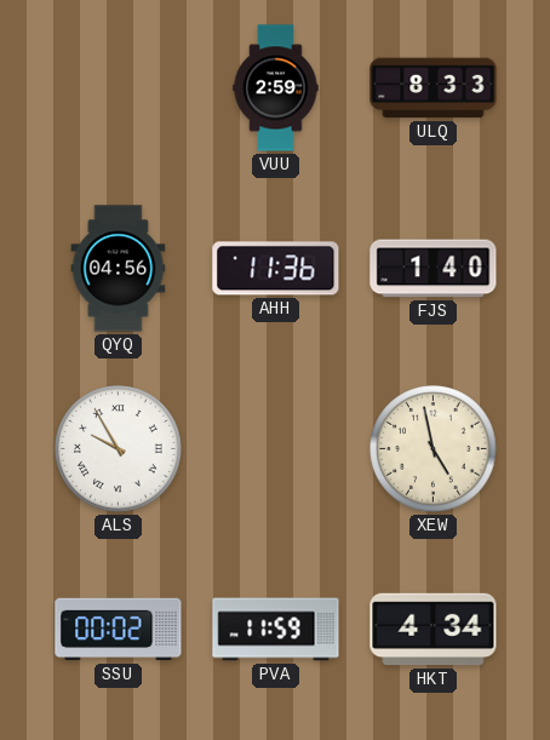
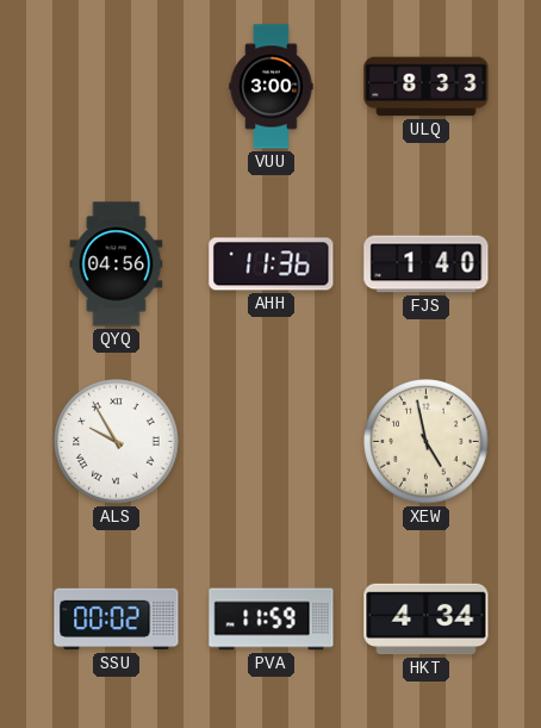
VUU: 2:59 -> 3:00
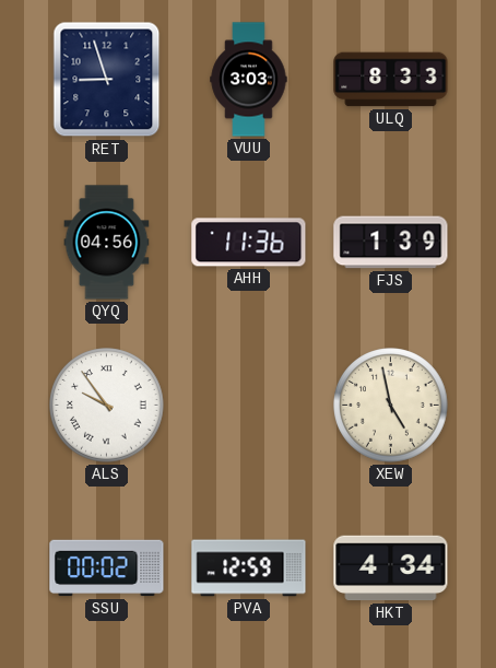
RET: none -> 8:57
VUU: 3:00 -> 3:03
FJS: 1:40 -> 1:39
ALS: 9:55 -> 9:54
PVA: 11:59 -> 12:59
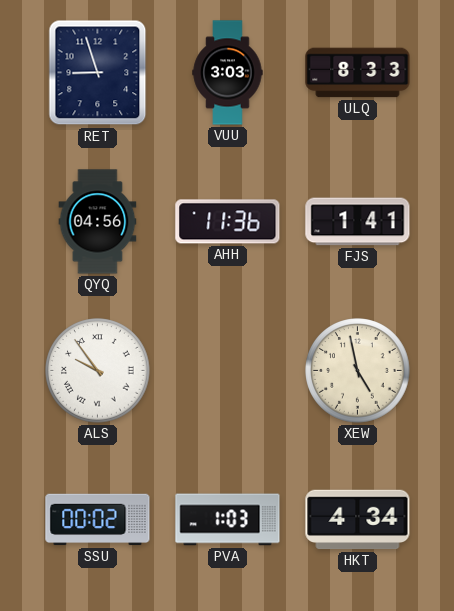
FJS: 1:39 -> 1:41
PVA: 12:59 -> 1:03
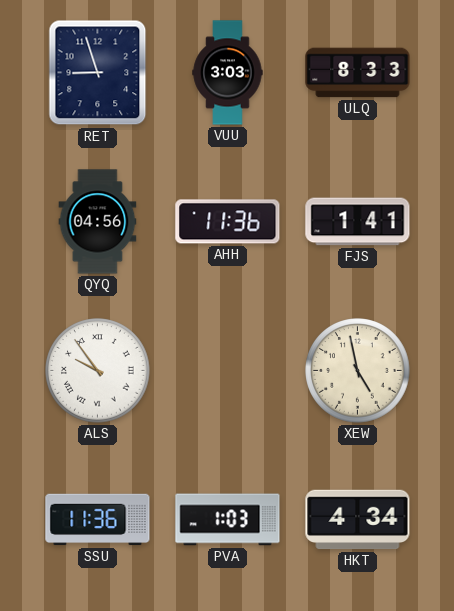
SSU: 00:02 -> 11:36
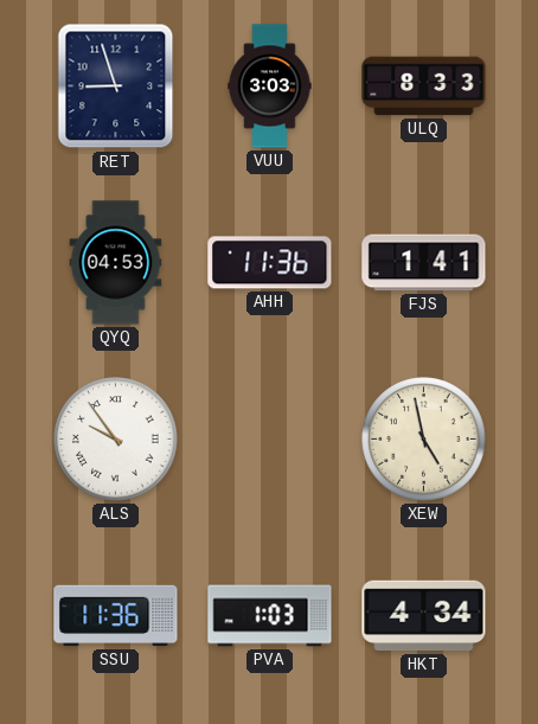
QYQ: 04:56 -> 04:53
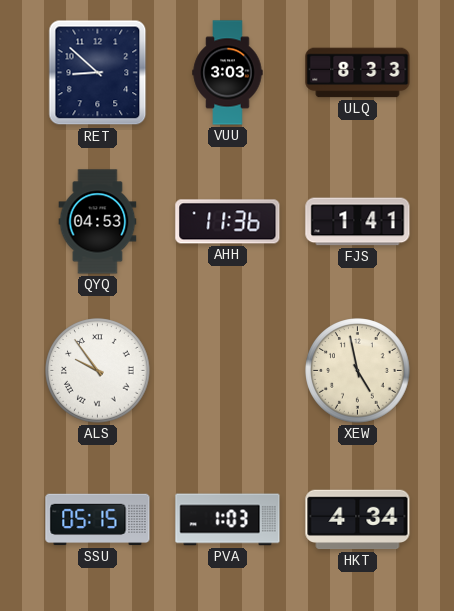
RET: 8:57 -> 8:52
SSU: 11:36 -> 05:15
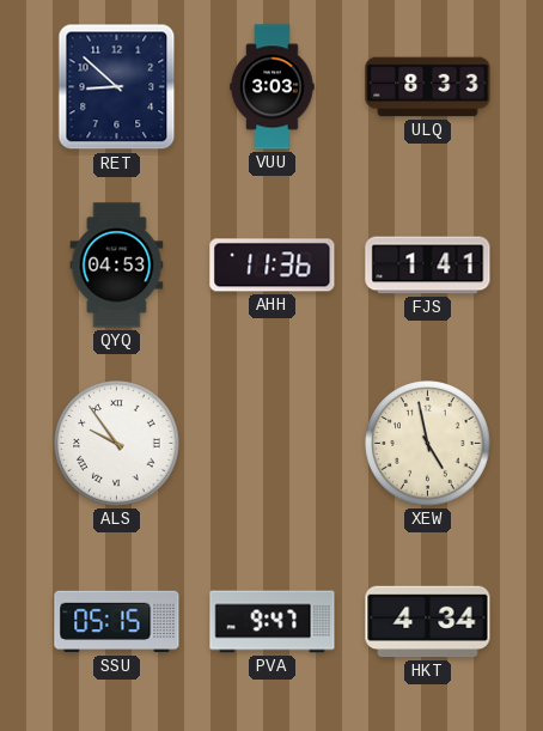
PVA: 1:03 -> 9:47
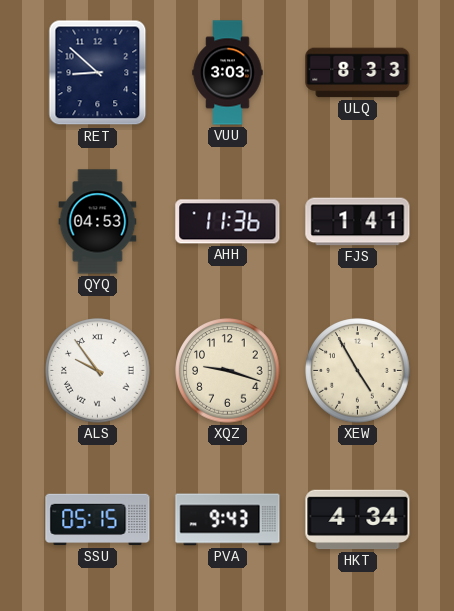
XQZ: none -> 9:18
XEW: 4:58 -> 4:55
PVA: 9:47 -> 9:43
